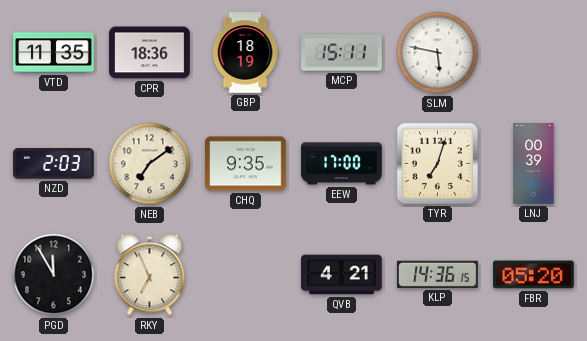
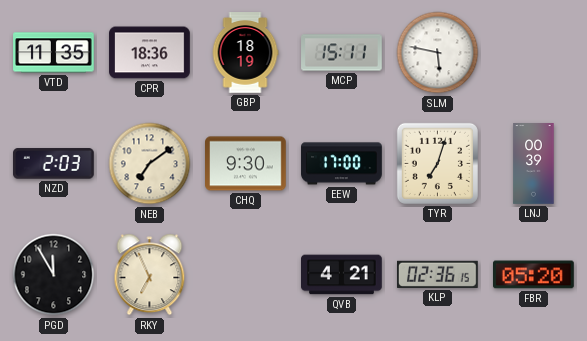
CHQ: 9:35 -> 9:30
KLP: 14:36 -> 02:36
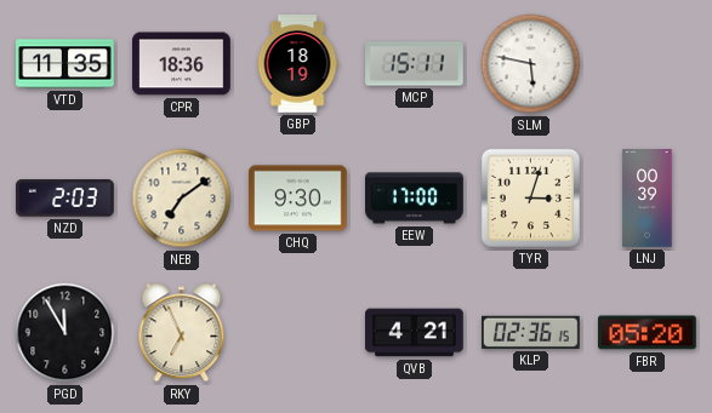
TYR: 7:03 -> 3:03
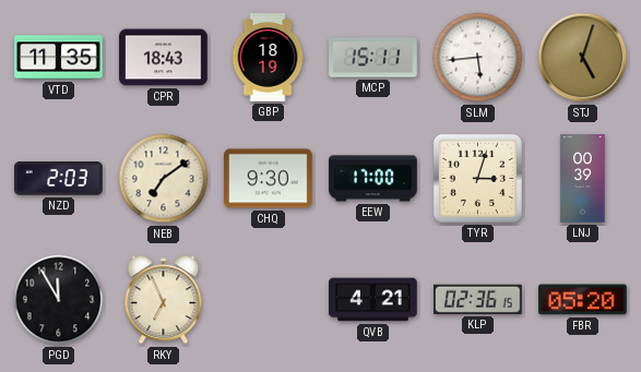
CPR: 18:36 -> 18:43
SLM: 5:47 -> 5:44
STJ: none -> 5:03
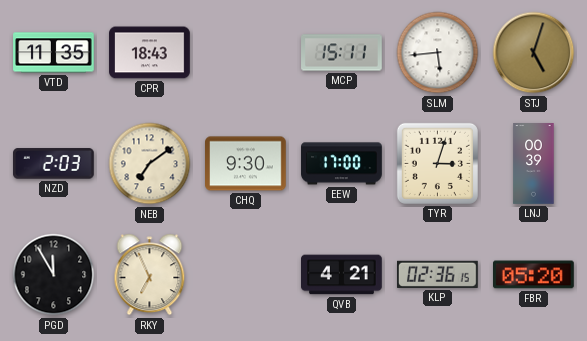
GBP: 18:19 -> none
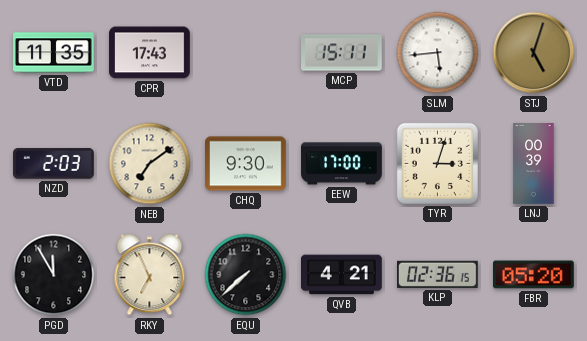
CPR: 18:43 -> 17:43
EQU: none -> 7:38
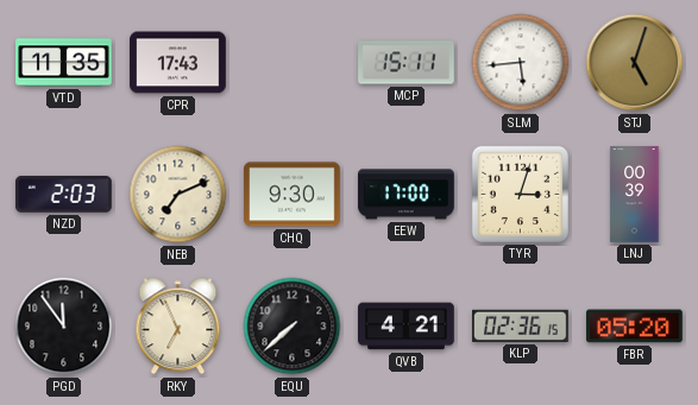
NEB: 7:09 -> 7:11
PGD: 11:55 -> 11:54
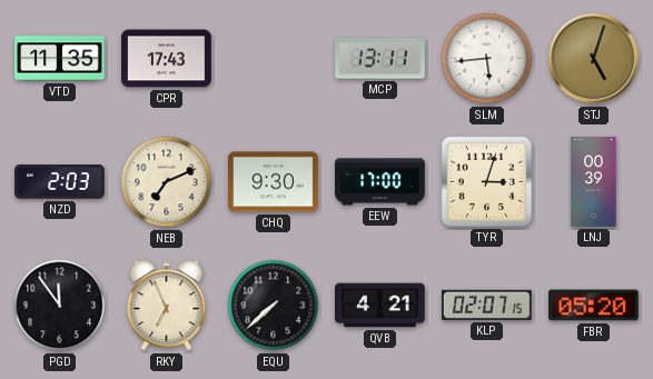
MCP: 15:11 -> 13:11
KLP: 02:36 -> 02:07
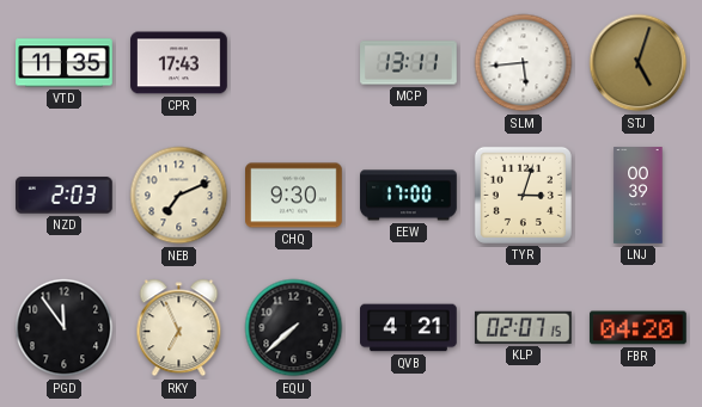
FBR: 05:20 -> 04:20
